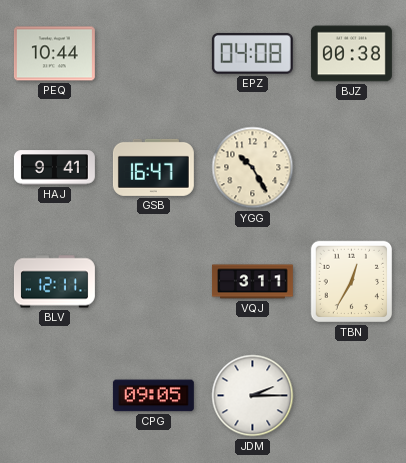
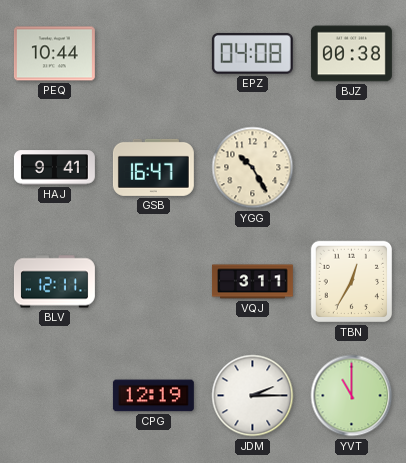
CPG: 09:05 -> 12:19
YVT: none -> 11:00
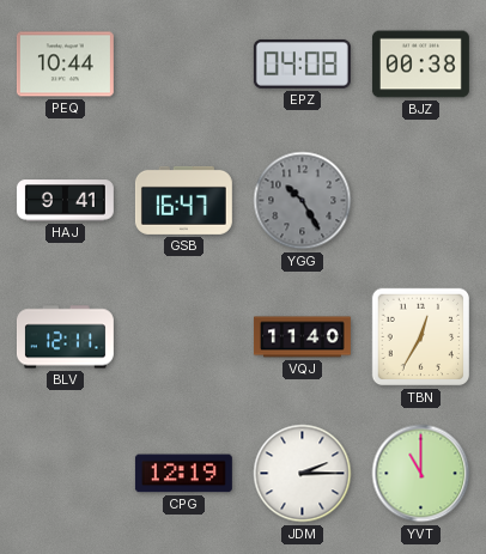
YGG dial: cream -> grey
VQJ: 3:11 -> 11:40
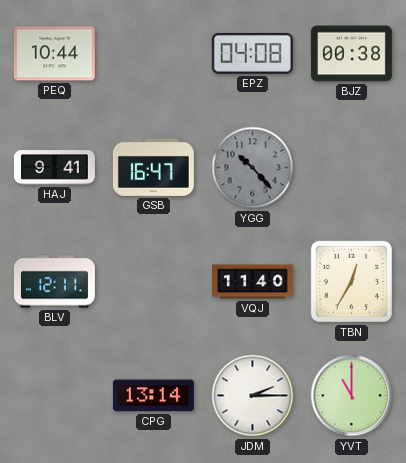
YGG: 10:25 -> 10:23
CPG: 12:19 -> 13:14
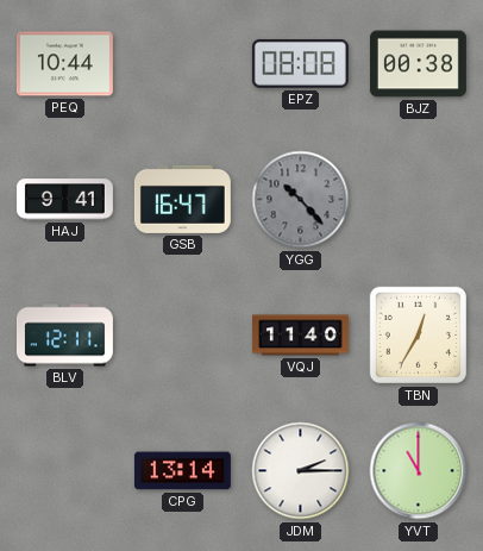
EPZ: 04:08 -> 08:08
